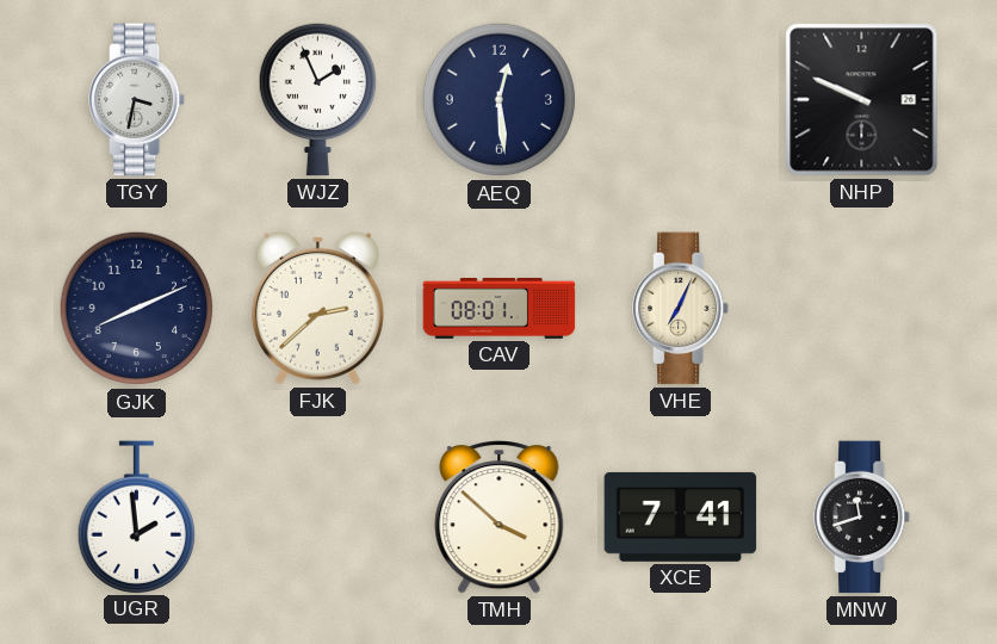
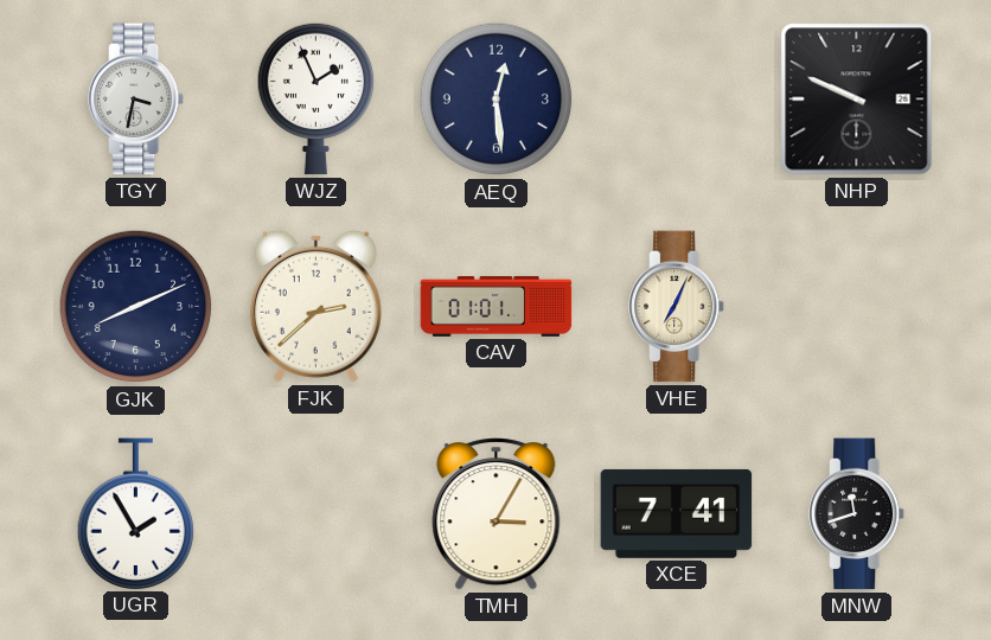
CAV: 08:01 -> 01:01
UGR: 1:59 -> 1:55
TMH: 3:52 -> 3:05
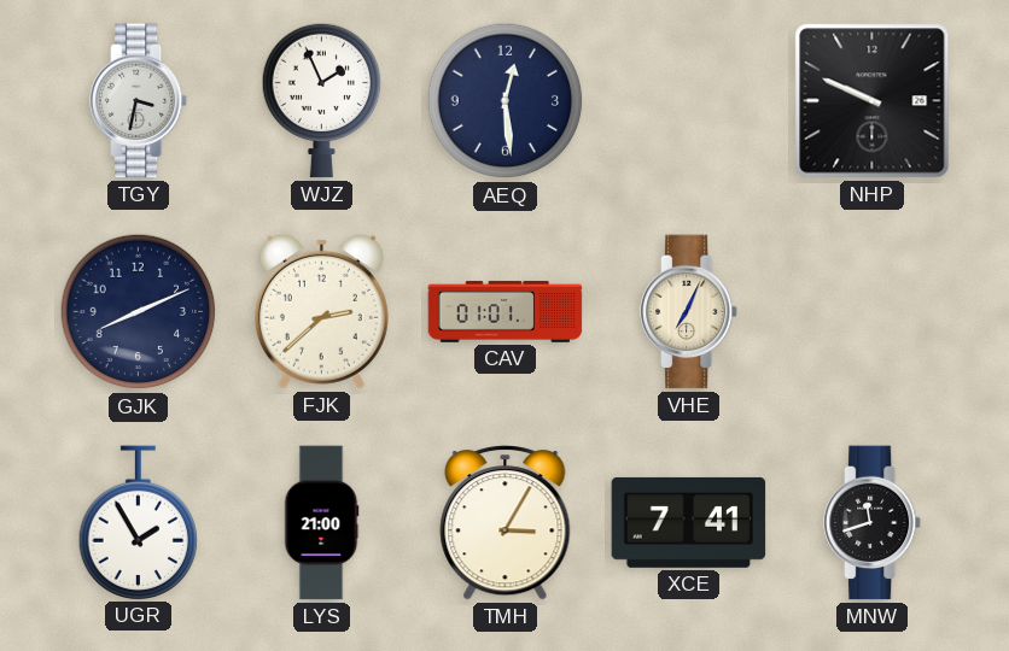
LYS: none -> 21:00
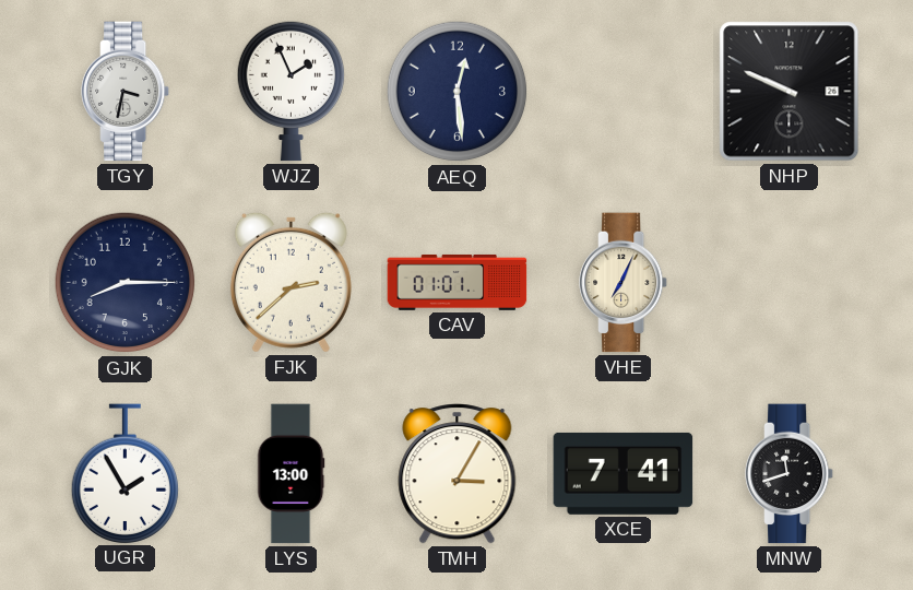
GJK: 8:11 -> 8:15
LYS: 21:00 -> 13:00
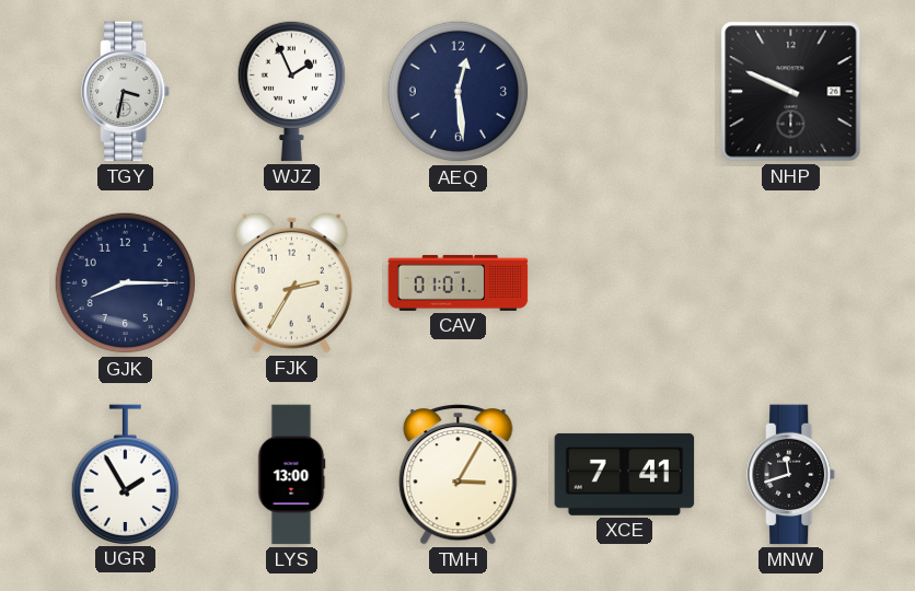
FJK: 2:38 -> 2:35
VHE: 7:04 -> none
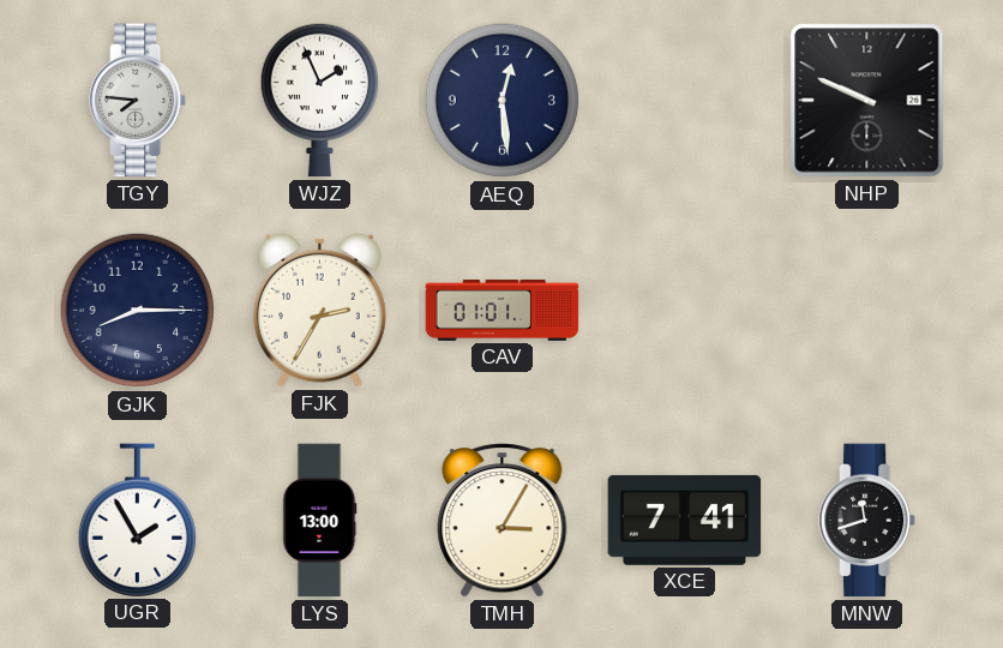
TGY: 3:32 -> 7:46
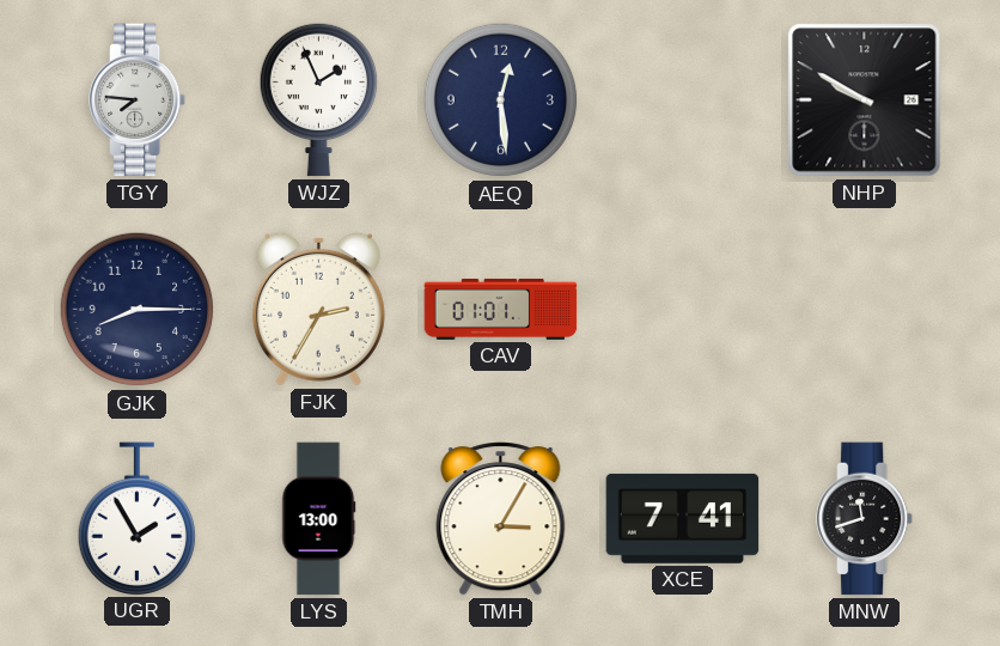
NHP: 9:49 -> 9:50
